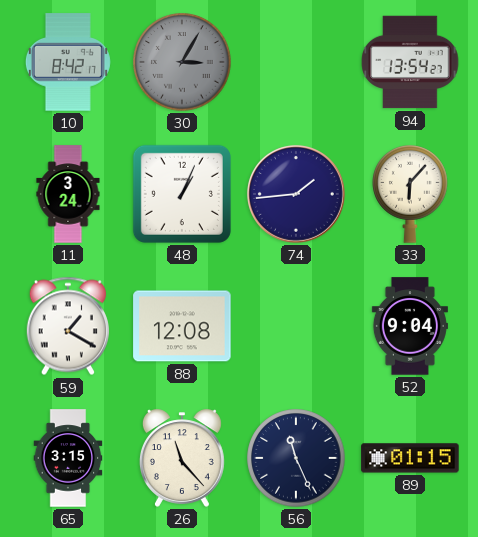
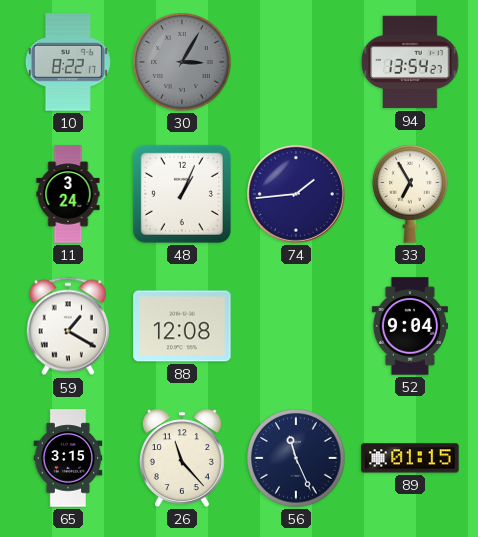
10: 8:42 -> 8:22
33: 6:07 -> 6:55
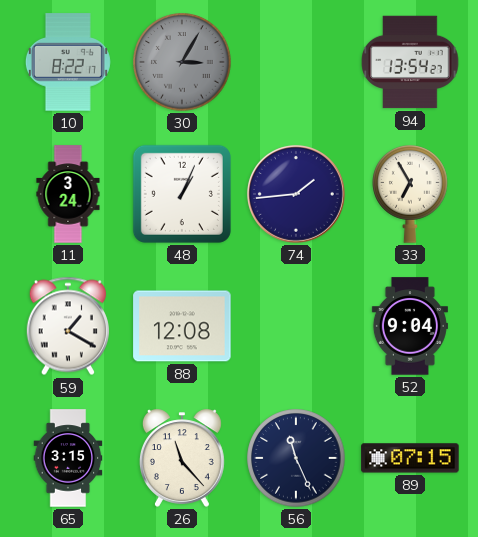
89: 01:15 -> 07:15
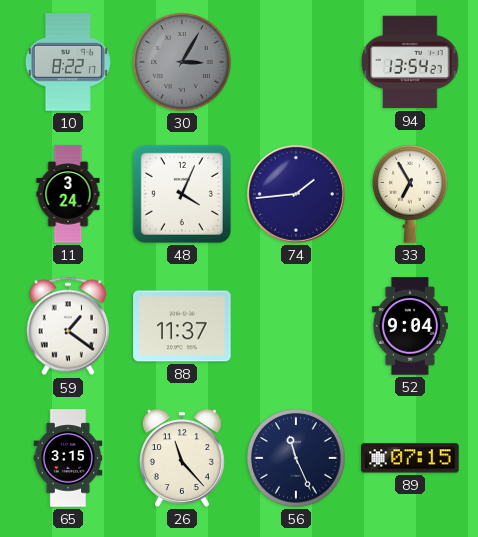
48: 1:04 -> 4:04
59: 1:20 -> 1:21
88: 12:08 -> 11:37
